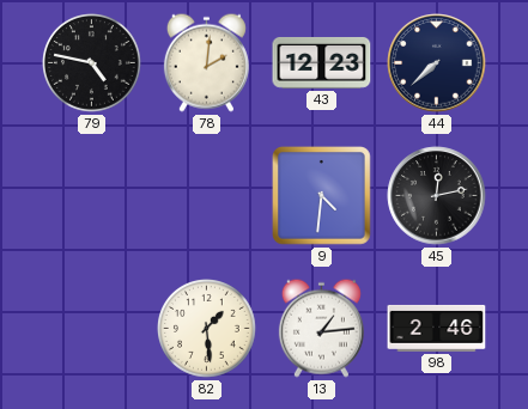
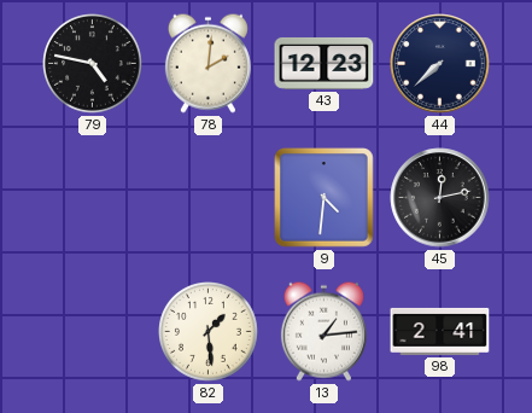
98: 2:46 -> 2:41
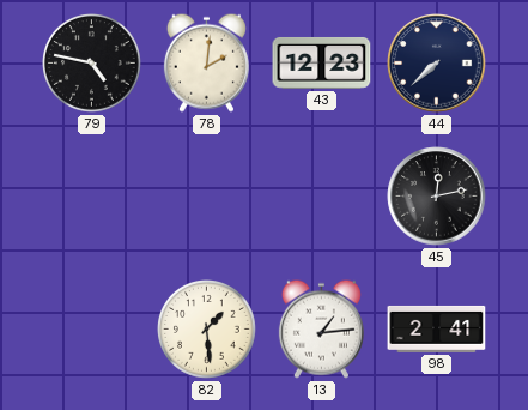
9: 4:31 -> none
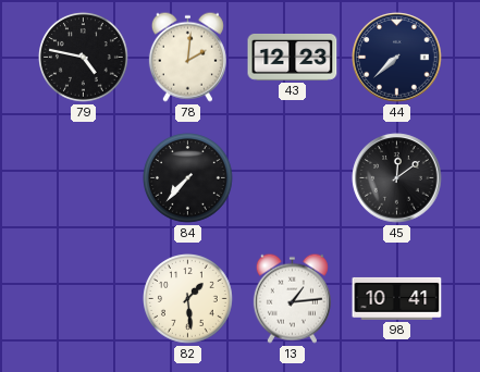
84: none -> 7:37
45: 12:13 -> 12:09
98: 2:41 -> 10:41
